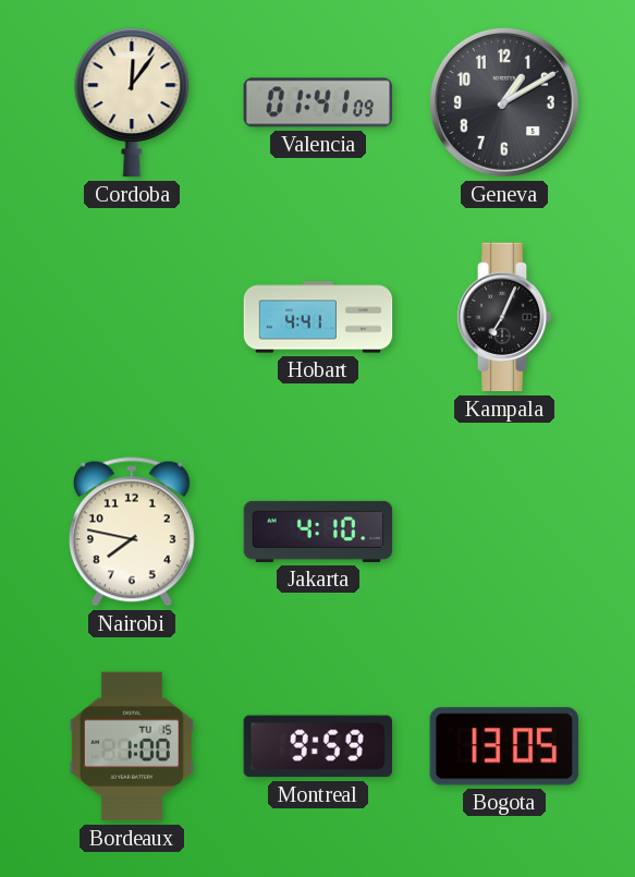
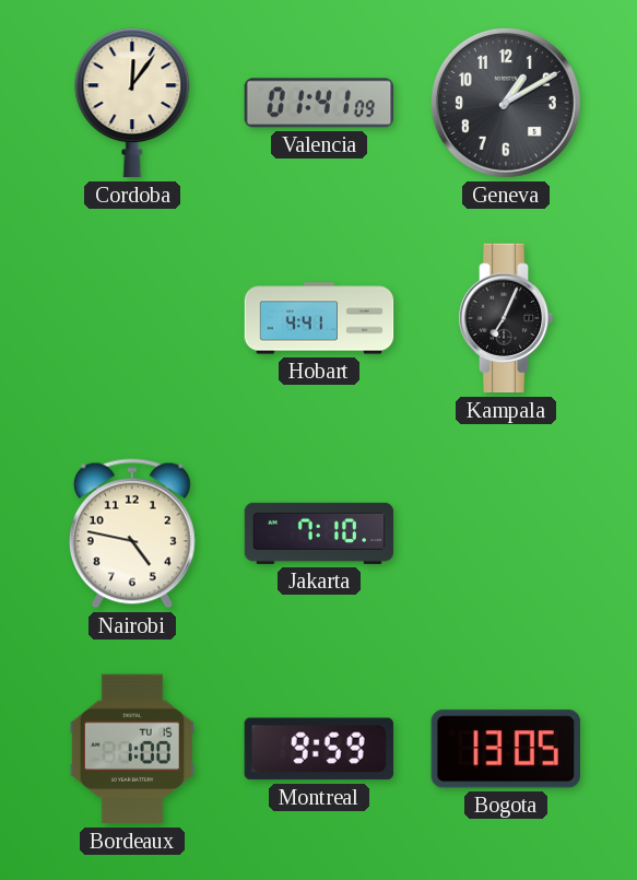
Nairobi: 7:47 -> 4:47
Jakarta: 4:10 -> 7:10
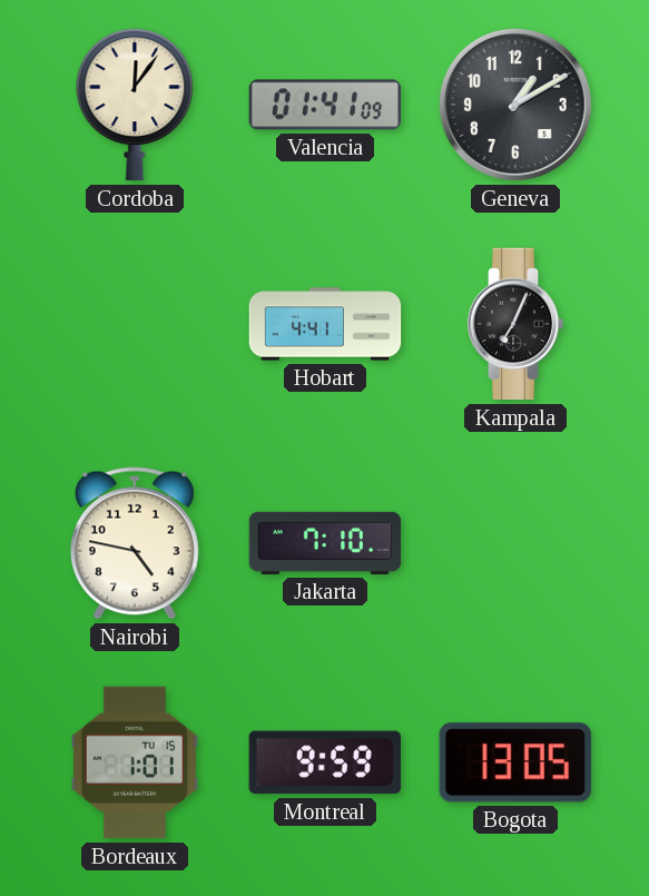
Bordeaux: 1:00 -> 1:01
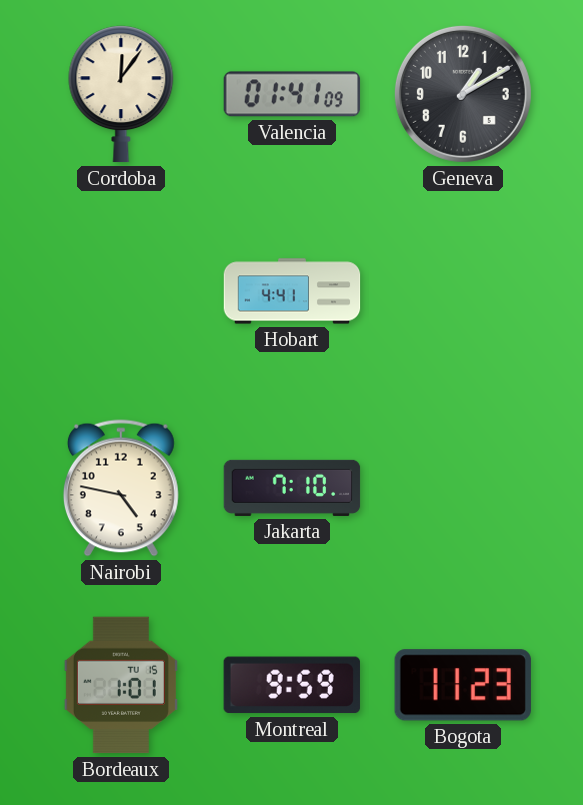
Kampala: 7:04 -> none
Bogota: 13:05 -> 11:23
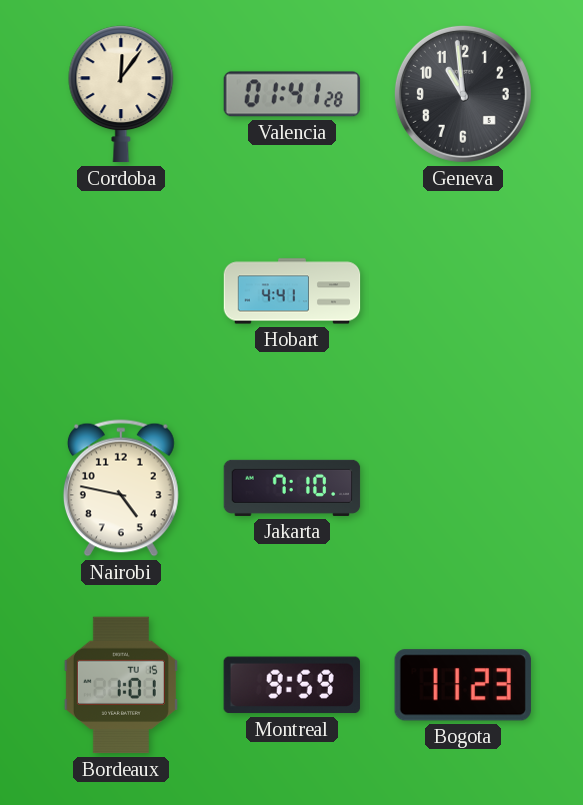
Valencia: 01:41:09 -> 01:41:28
Geneva: 1:10 -> 10:59
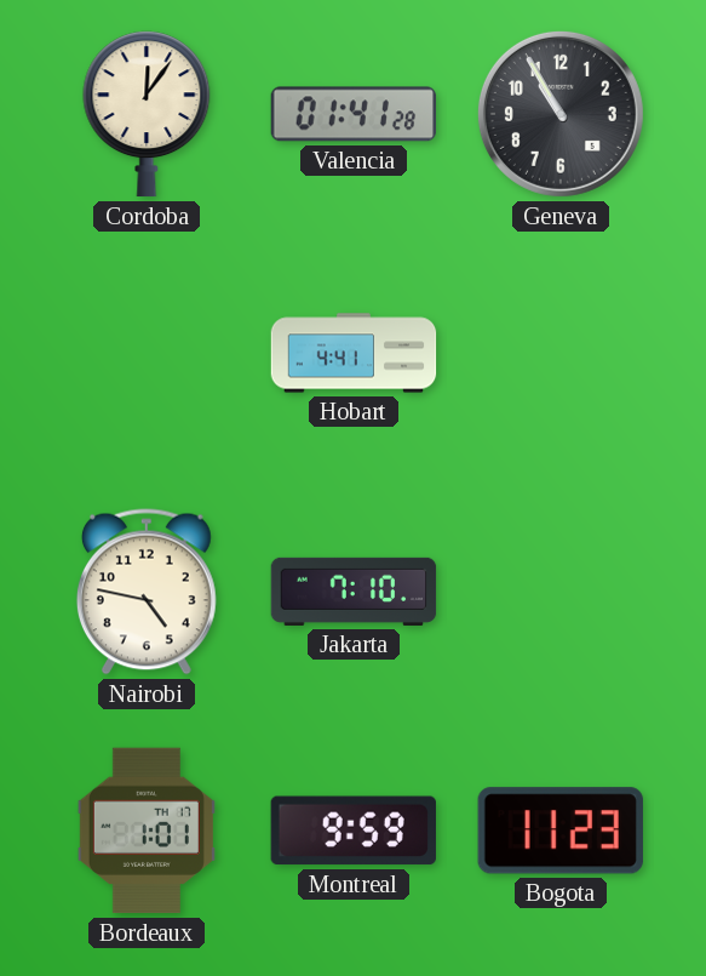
Geneva: 10:59 -> 10:55
Bordeaux date: TU 15 -> TH 17
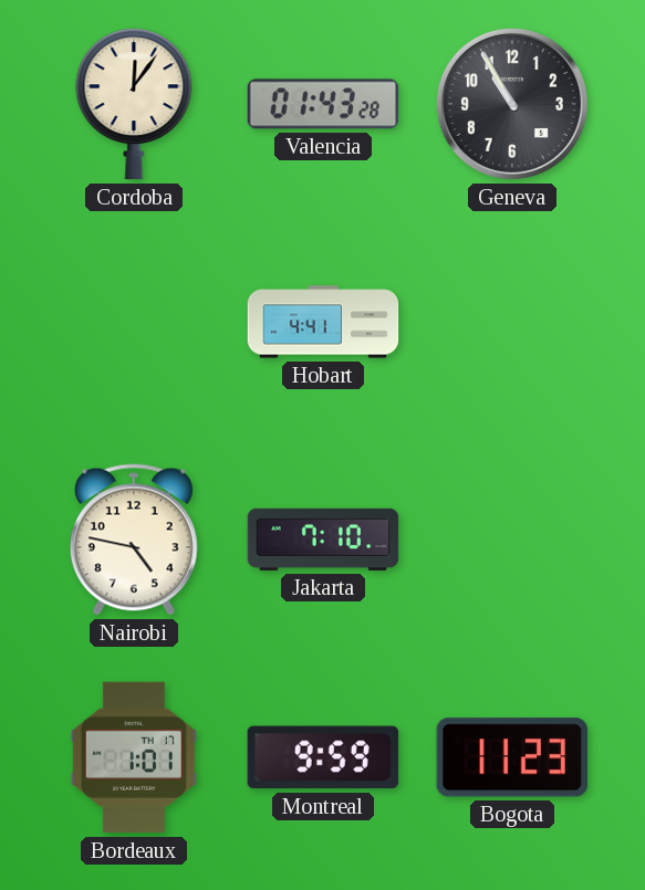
Valencia: 01:41 -> 01:43
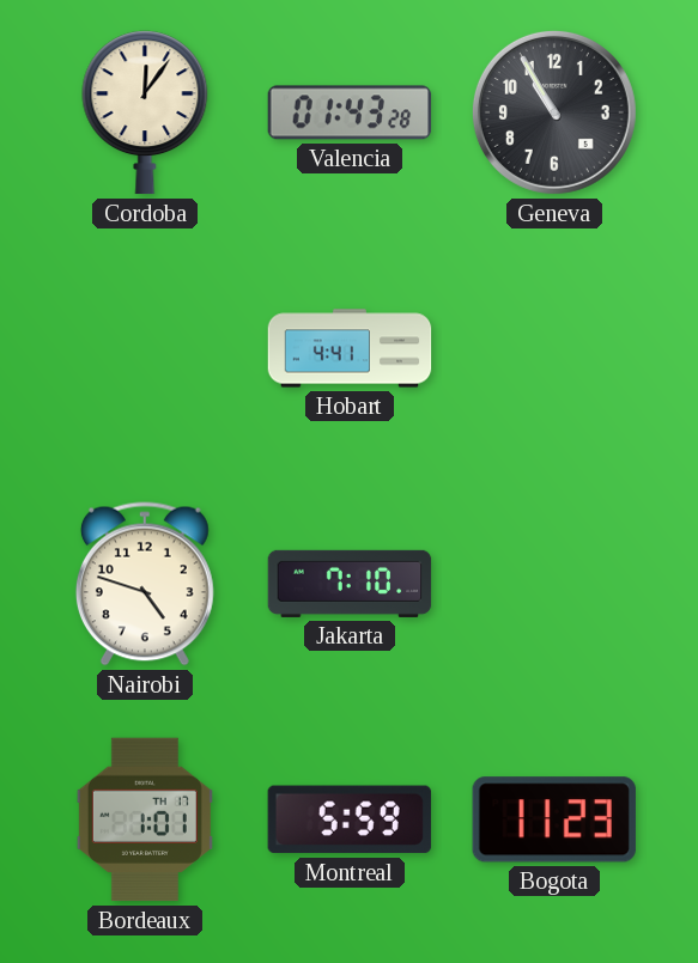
Nairobi: 4:47 -> 4:48
Montreal: 9:59 -> 5:59
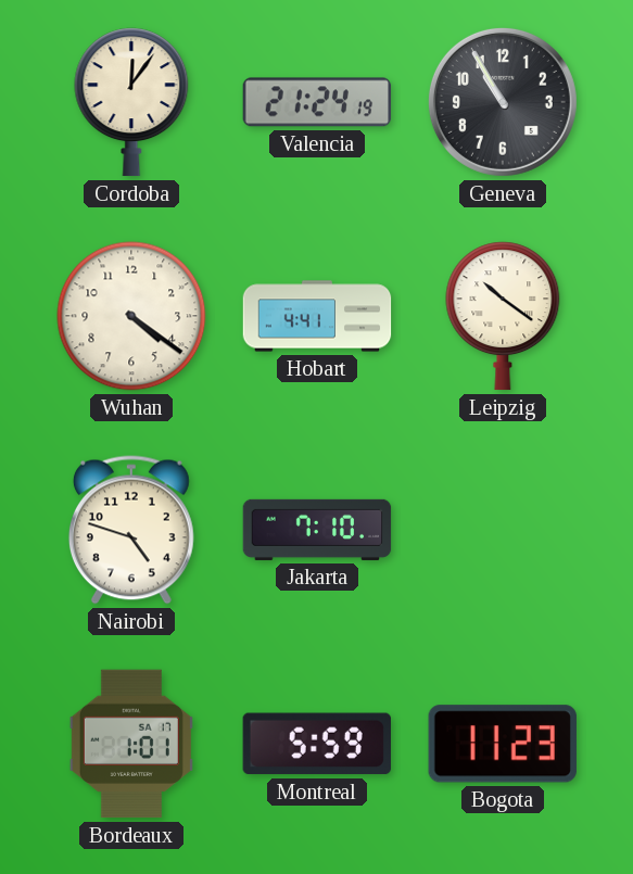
Valencia: 01:43 -> 21:24
Wuhan: none -> 4:21
Leipzig: none -> 10:21
Bordeaux date: TH 17 -> SA 17
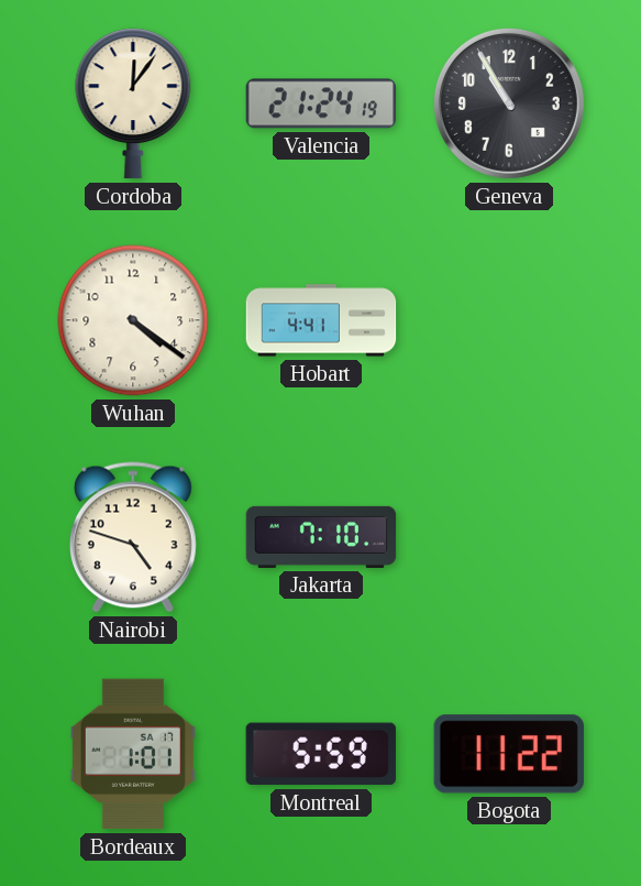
Leipzig: 10:21 -> none
Bogota: 11:23 -> 11:22
